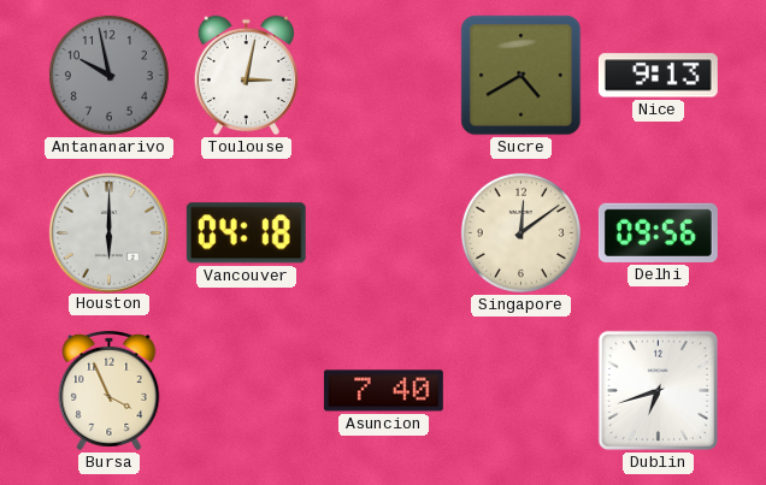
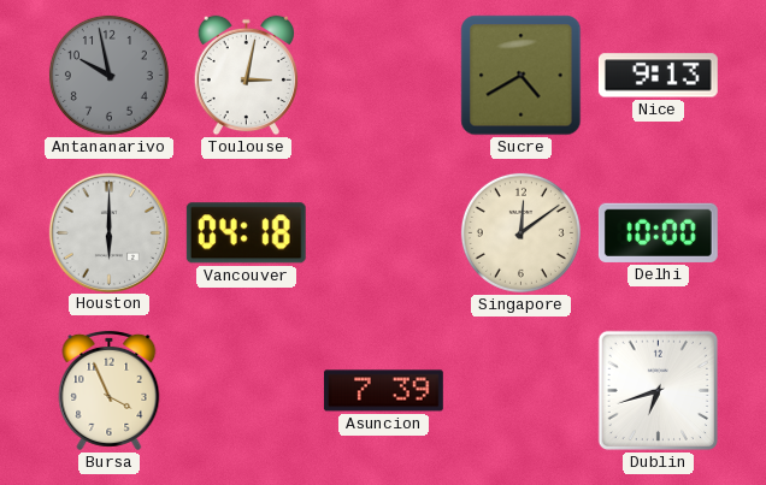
Delhi: 09:56 -> 10:00
Asuncion: 7:40 -> 7:39
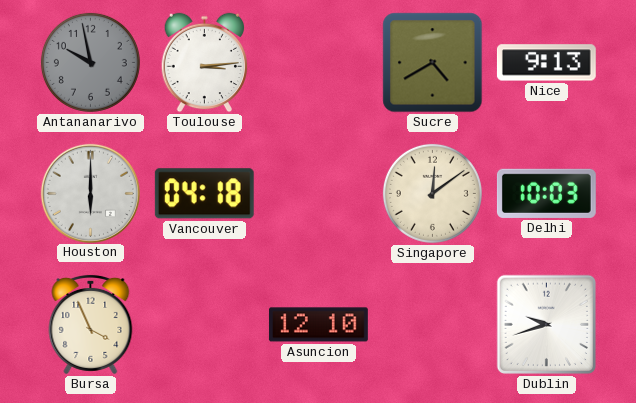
Toulouse: 3:02 -> 3:14
Delhi: 10:00 -> 10:03
Asuncion: 7:39 -> 12:10
Dublin: 6:42 -> 9:42
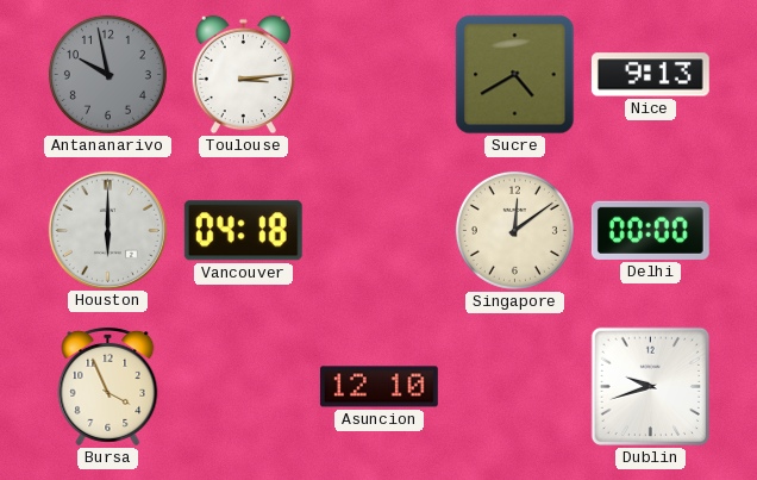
Delhi: 10:03 -> 00:00
